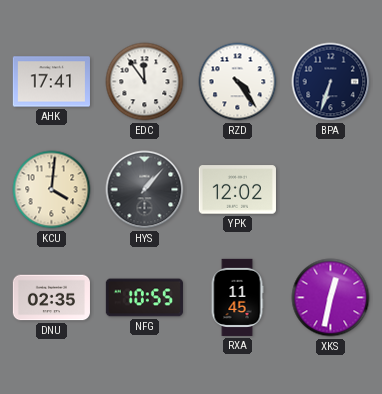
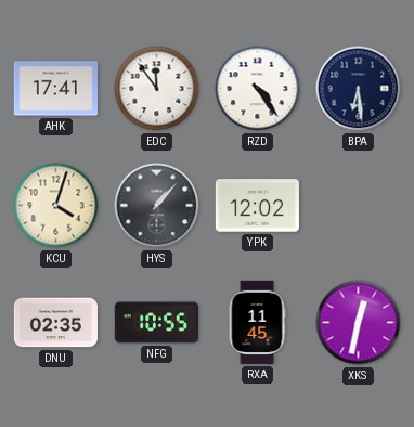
BPA: 6:33 -> 6:29
KCU: 4:01 -> 4:03
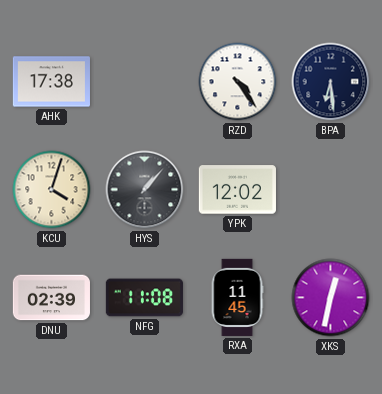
AHK: 17:41 -> 17:38
EDC: 11:54 -> none
DNU: 02:35 -> 02:39
NFG: 10:55 -> 11:08
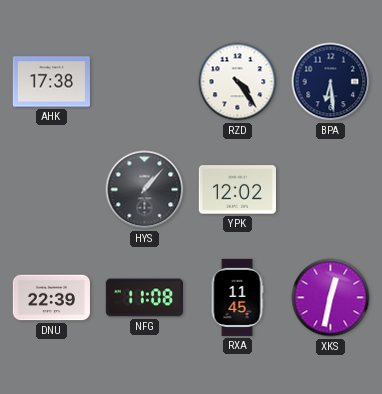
KCU: 4:03 -> none
DNU: 02:39 -> 22:39
